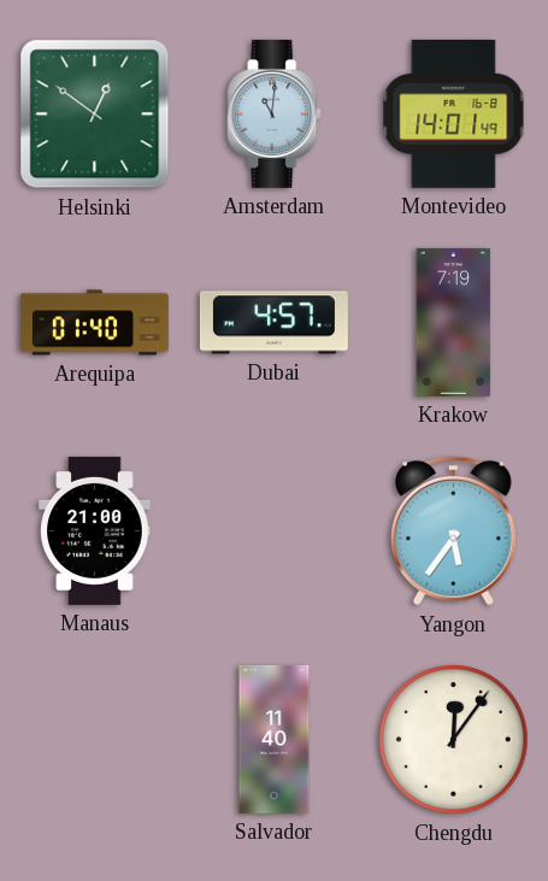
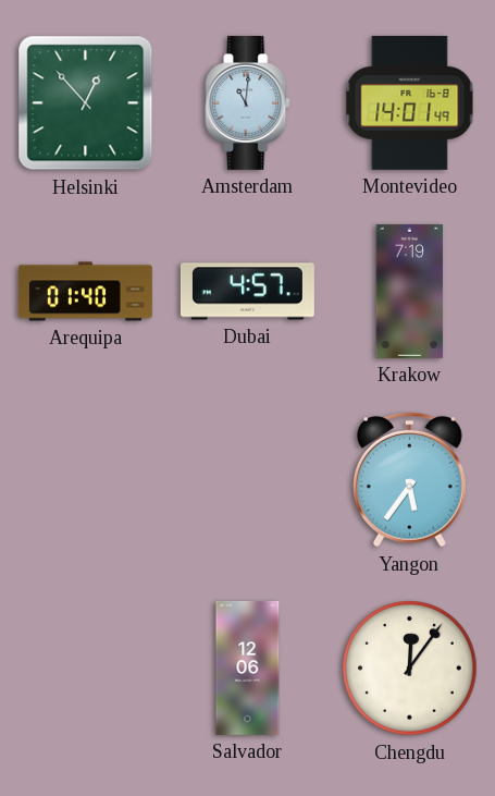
Helsinki: 12:51 -> 12:53
Manaus: 21:00 -> none
Salvador: 11:40 -> 12:06
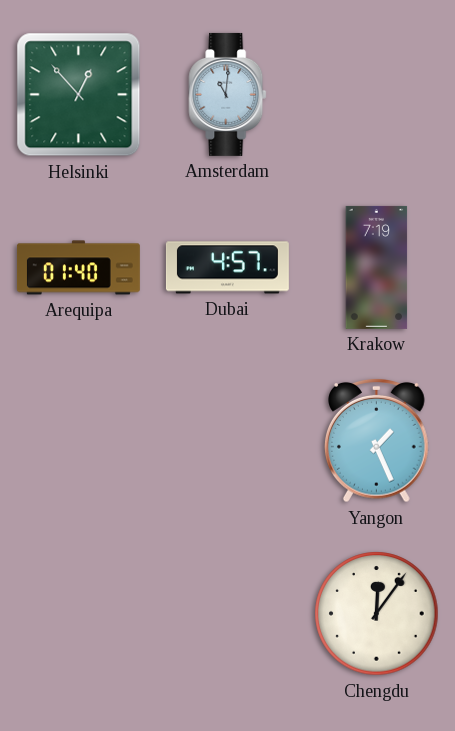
Montevideo: 14:01 -> none
Yangon: 5:36 -> 1:26
Salvador: 12:06 -> none
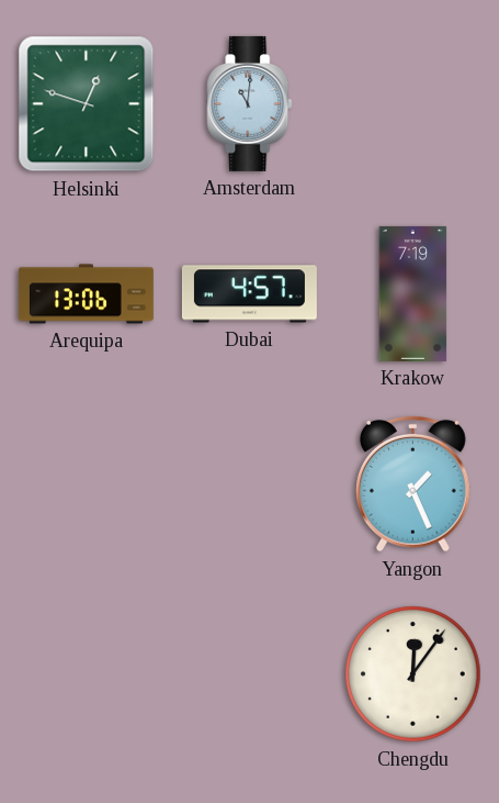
Helsinki: 12:53 -> 12:48
Arequipa: 01:40 -> 13:06
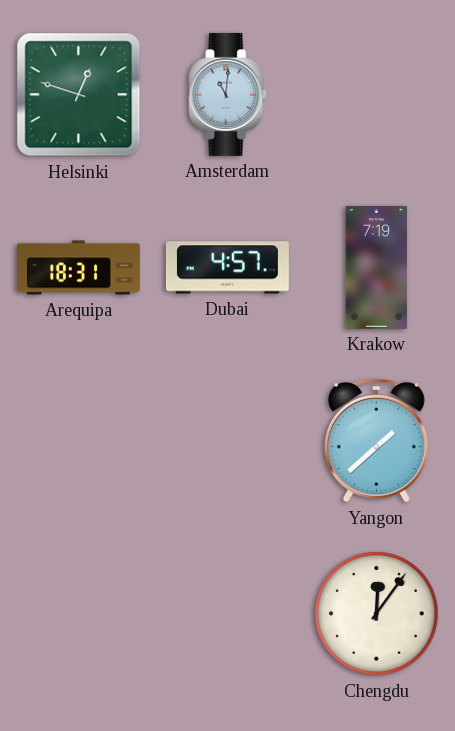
Arequipa: 13:06 -> 18:31
Yangon: 1:26 -> 1:38
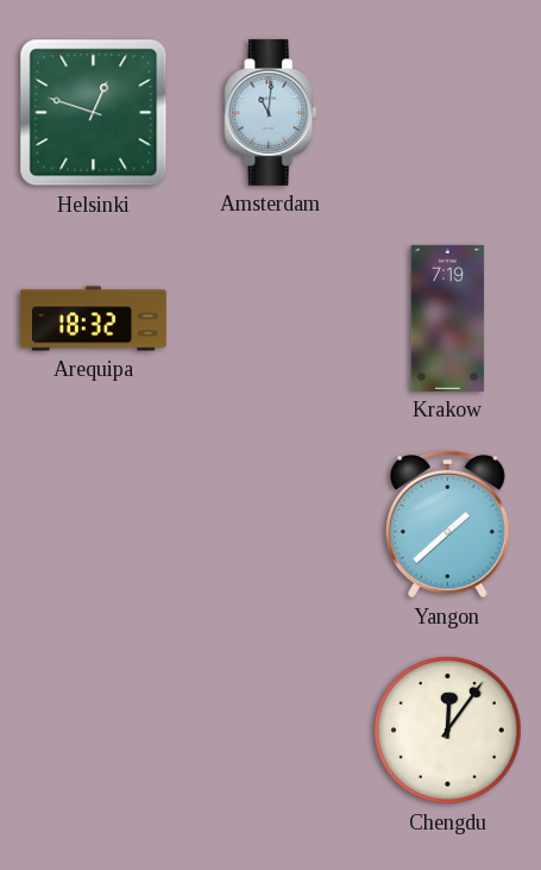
Arequipa: 18:31 -> 18:32
Dubai: 4:57 -> none
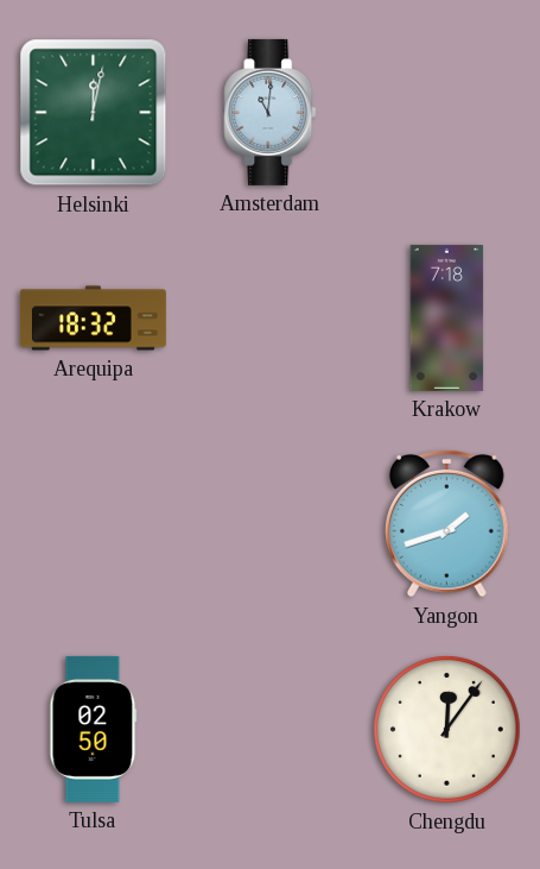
Helsinki: 12:48 -> 12:02
Krakow: 7:19 -> 7:18
Yangon: 1:38 -> 1:42
Tulsa: none -> 02:50
